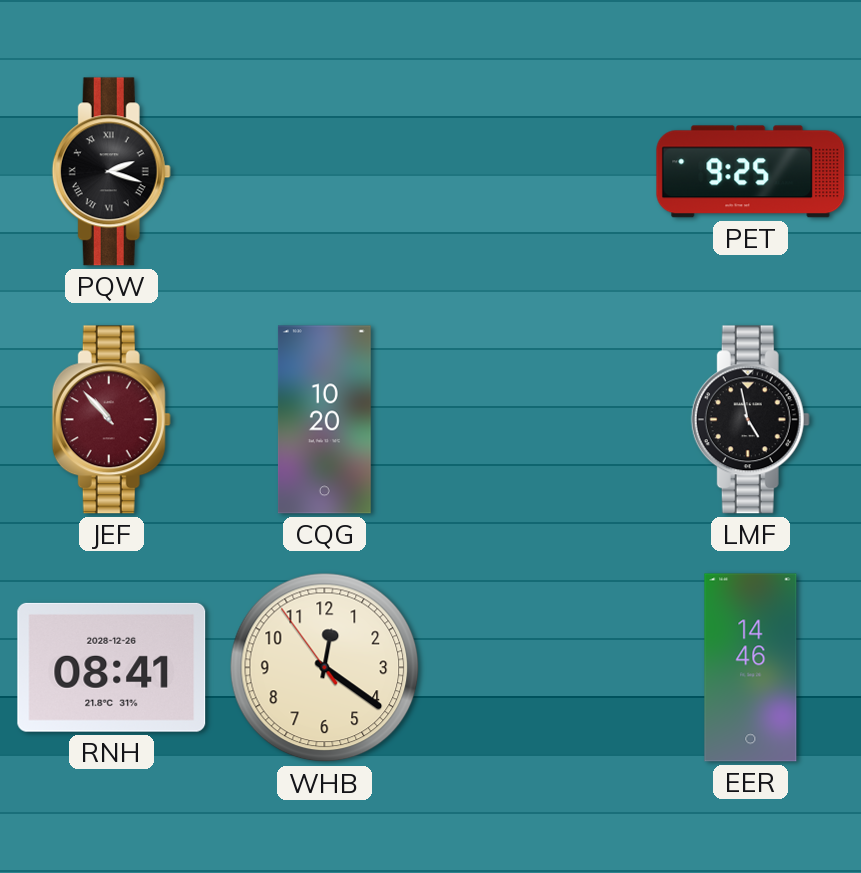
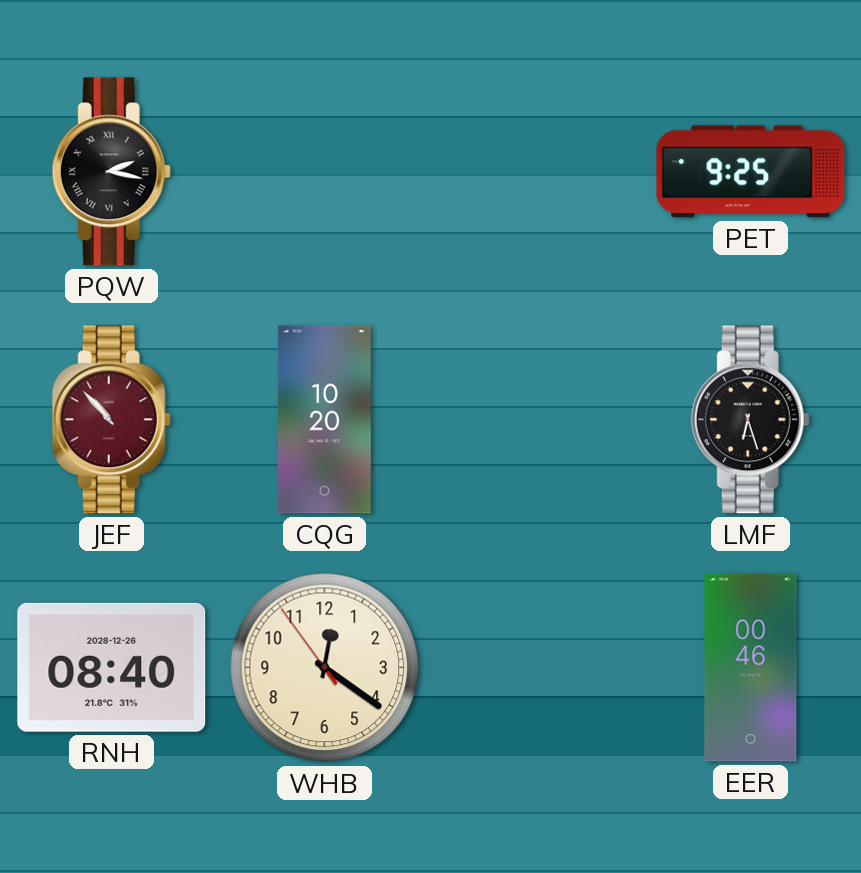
PQW: 2:18 -> 2:17
LMF: 4:58 -> 6:27
RNH: 08:41 -> 08:40
EER: 14:46 -> 00:46
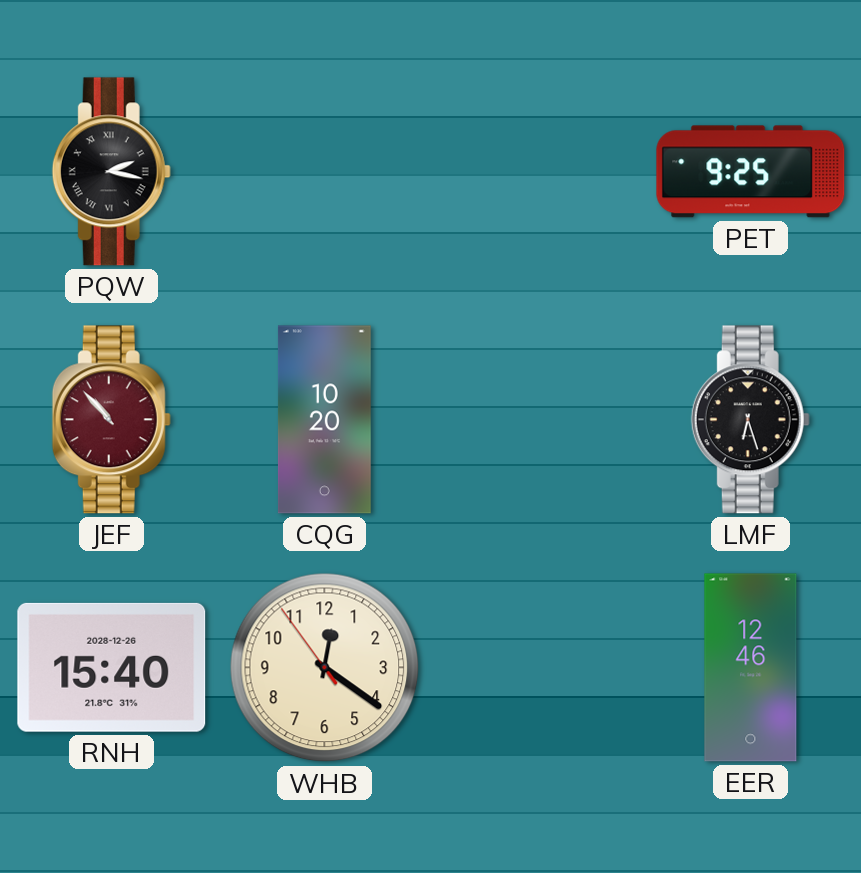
RNH: 08:40 -> 15:40
EER: 00:46 -> 12:46
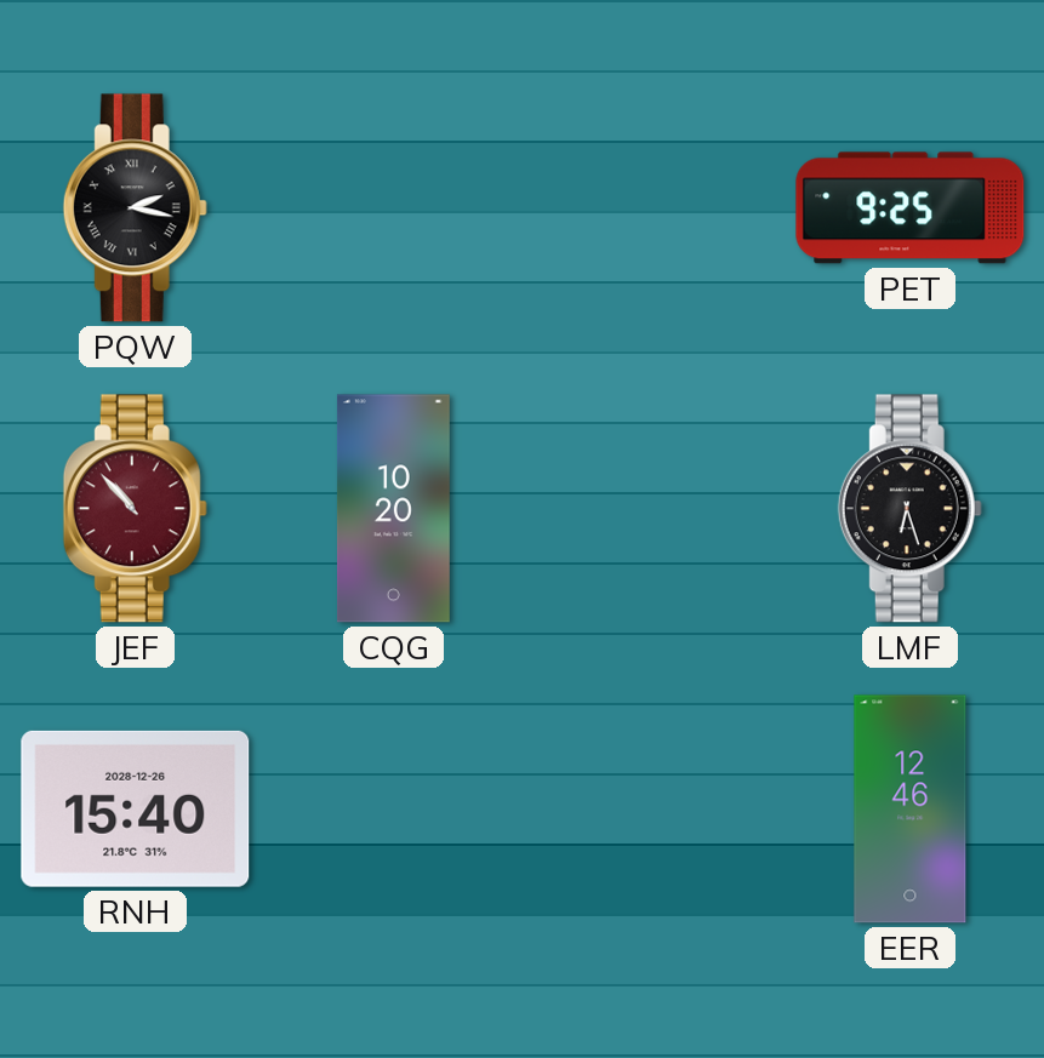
WHB: 12:20 -> none
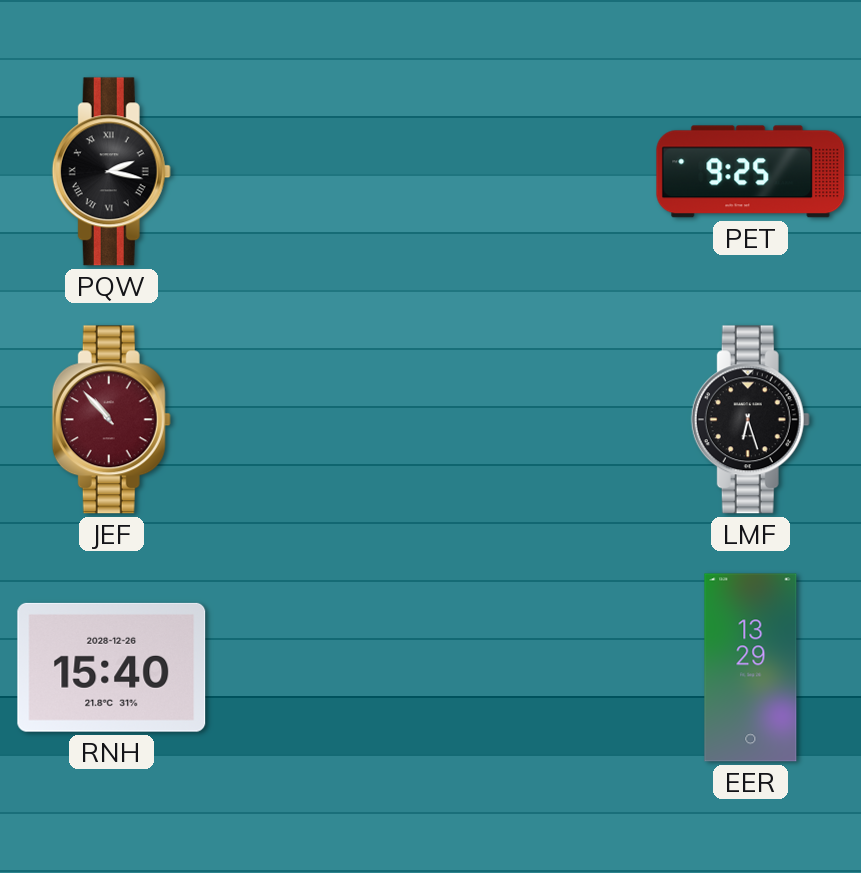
CQG: 10:20 -> none
EER: 12:46 -> 13:29
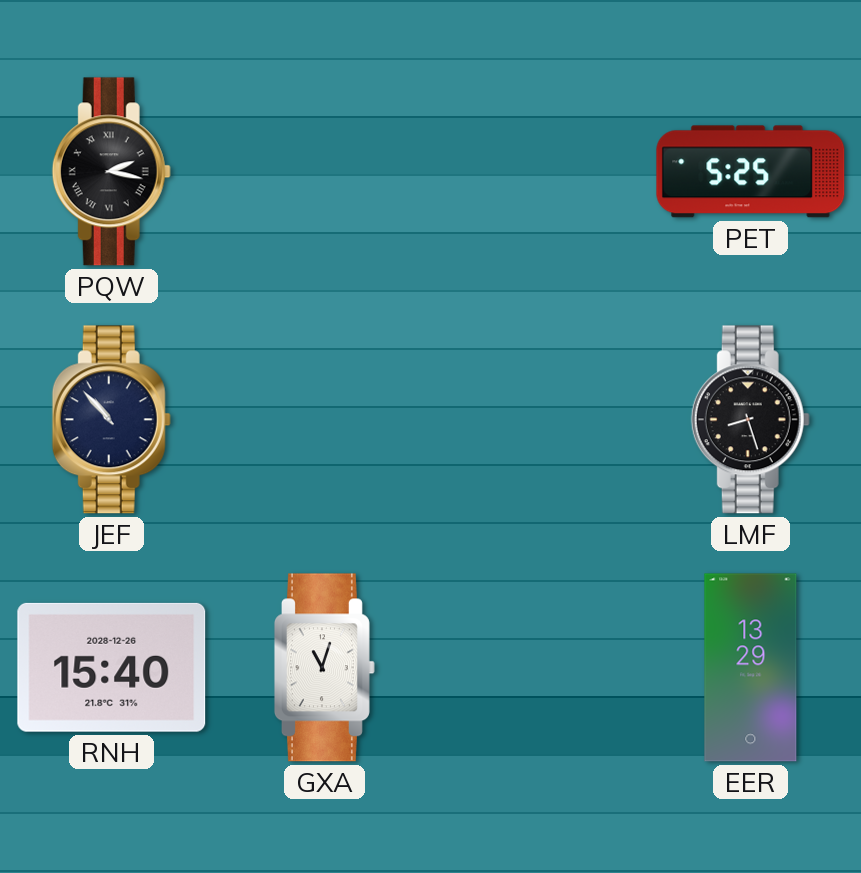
PET: 9:25 -> 5:25
JEF dial: burgundy -> navy
LMF: 6:27 -> 8:27
GXA: none -> 11:03
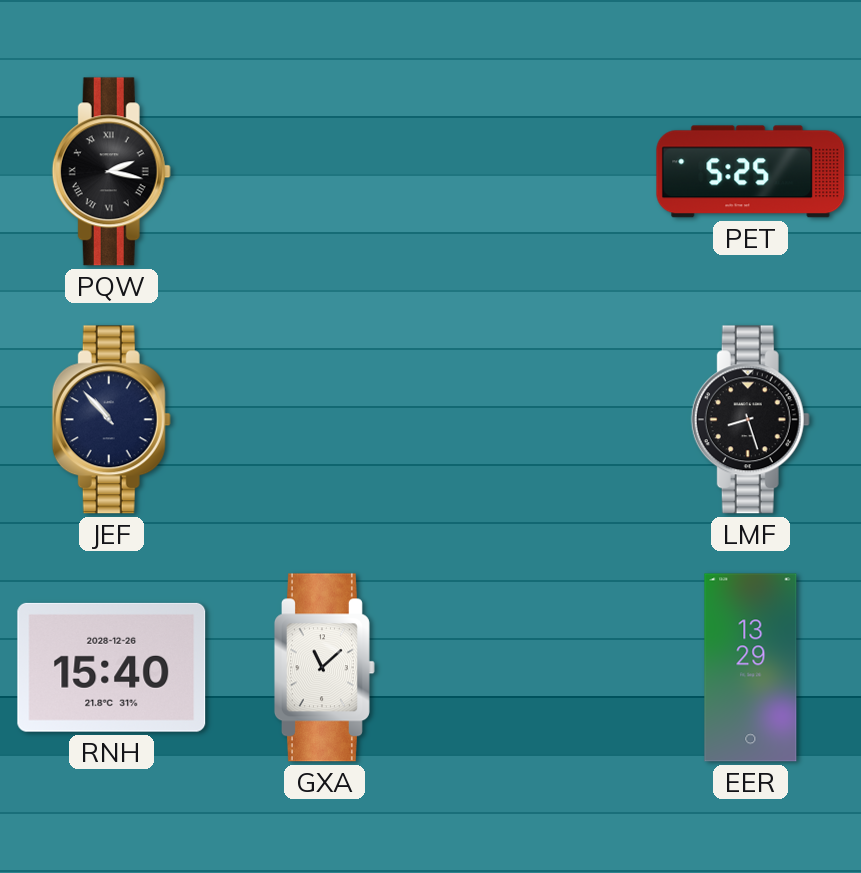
GXA: 11:03 -> 11:08
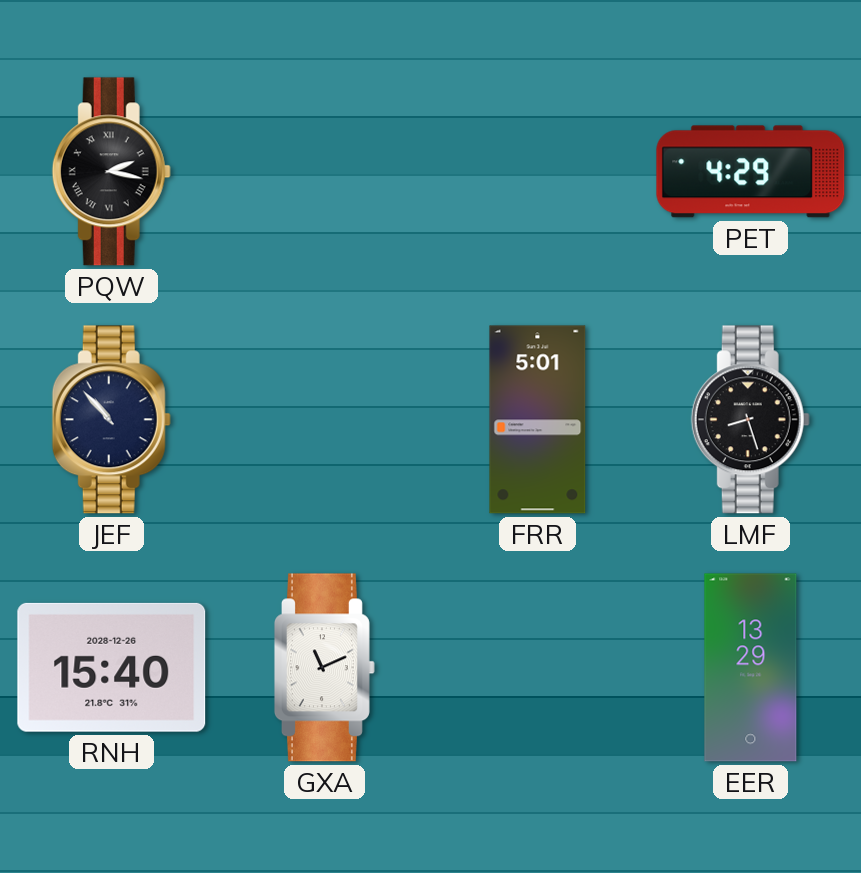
PET: 5:25 -> 4:29
FRR: none -> 5:01
GXA: 11:08 -> 11:11
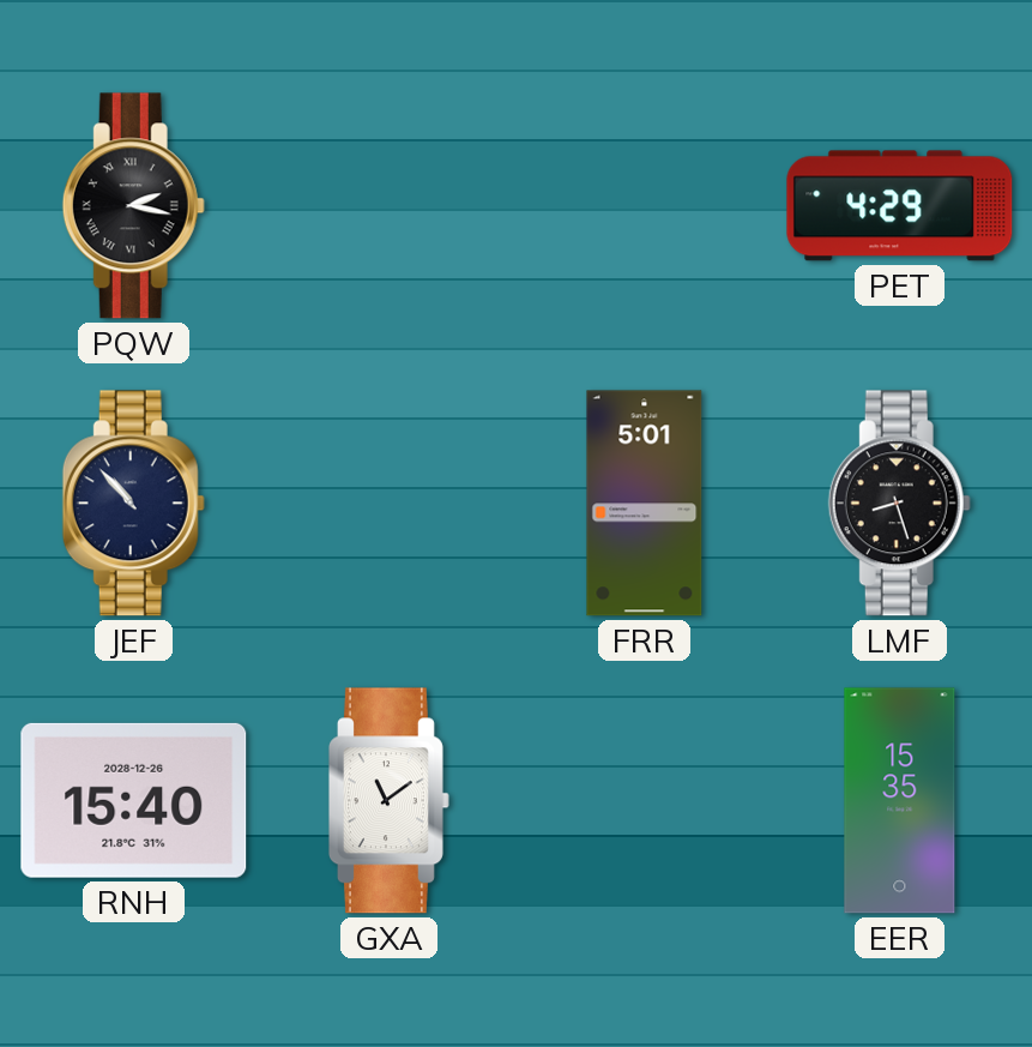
GXA: 11:11 -> 11:09
EER: 13:29 -> 15:35
